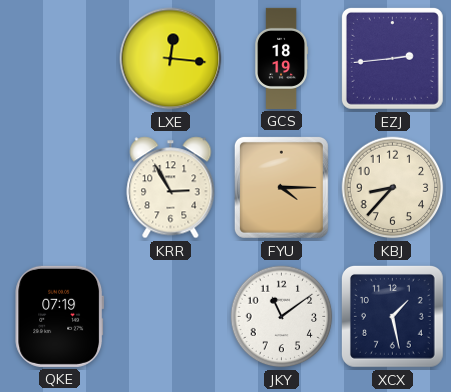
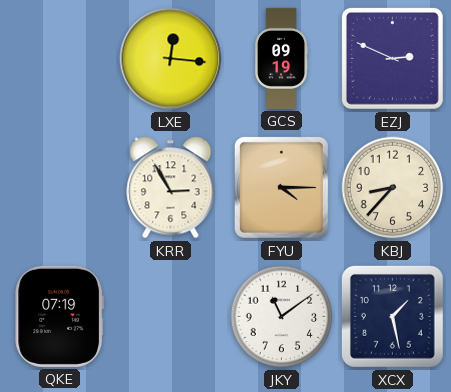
GCS: 18:19 -> 09:19
EZJ: 2:44 -> 2:49
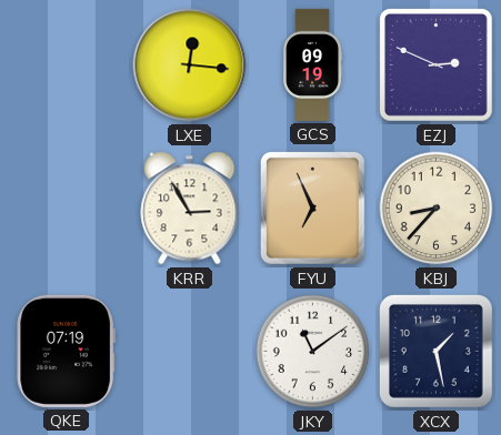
FYU: 4:15 -> 6:56
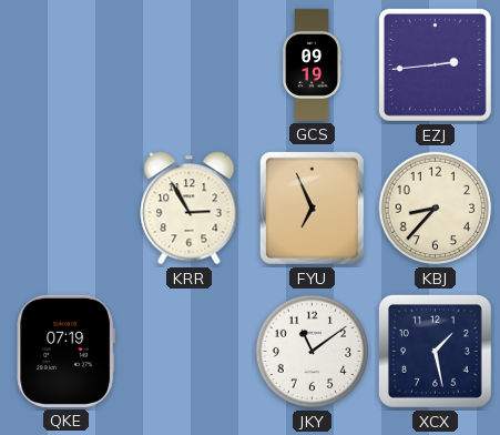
LXE: 12:16 -> none
EZJ: 2:49 -> 2:44
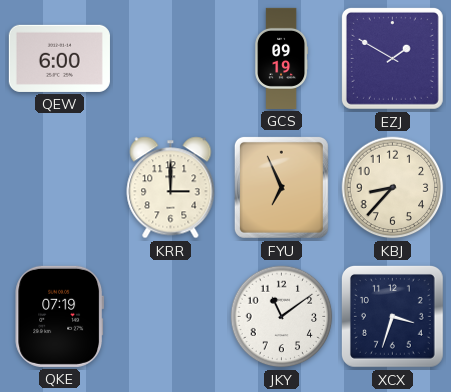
QEW: none -> 6:00
EZJ: 2:44 -> 1:50
KRR: 2:55 -> 3:00
XCX: 1:28 -> 3:33
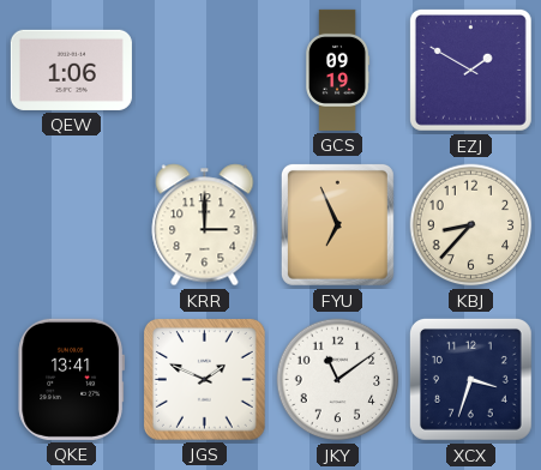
QEW: 6:00 -> 1:06
QKE: 07:19 -> 13:41
JGS: none -> 1:49
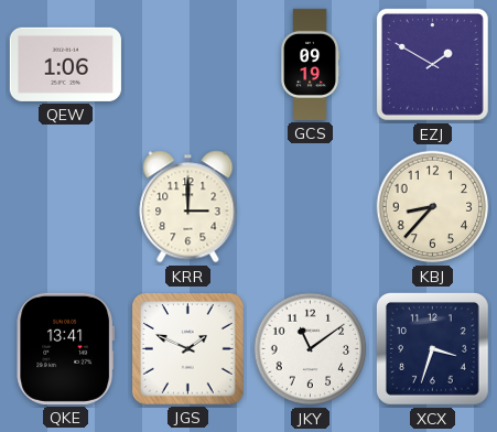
FYU: 6:56 -> none
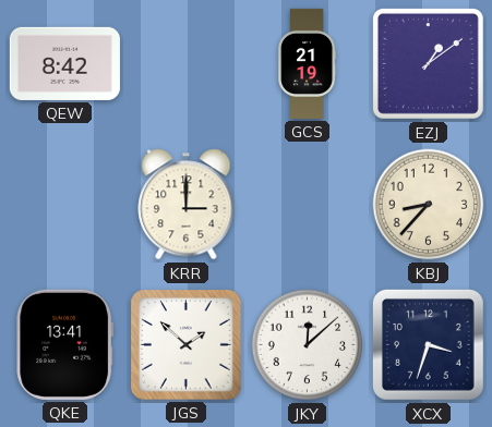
QEW: 1:06 -> 8:42
GCS: 09:19 -> 21:19
EZJ: 1:50 -> 1:09
JGS: 1:49 -> 1:52
JKY: 11:09 -> 12:08
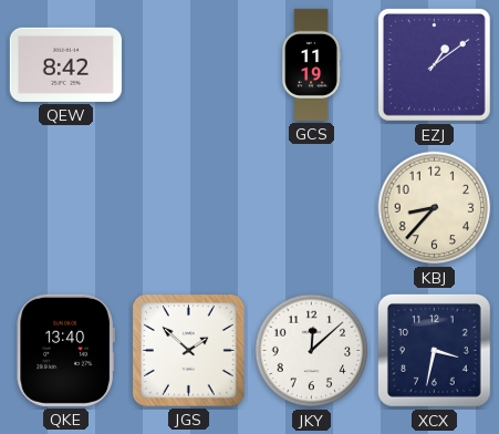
GCS: 21:19 -> 11:19
KRR: 3:00 -> none
QKE: 13:41 -> 13:40
XCX: 3:33 -> 3:32
